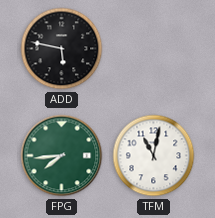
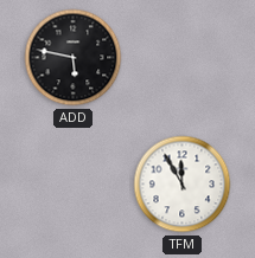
FPG: 7:44 -> none
TFM: 11:02 -> 11:55
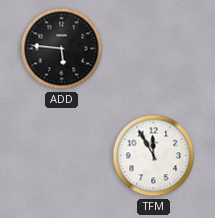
ADD: 5:47 -> 5:46
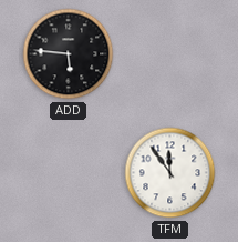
TFM: 11:55 -> 11:54
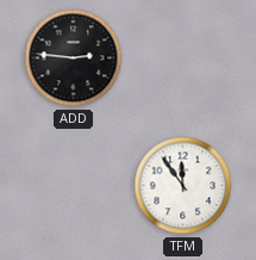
ADD: 5:46 -> 2:46
